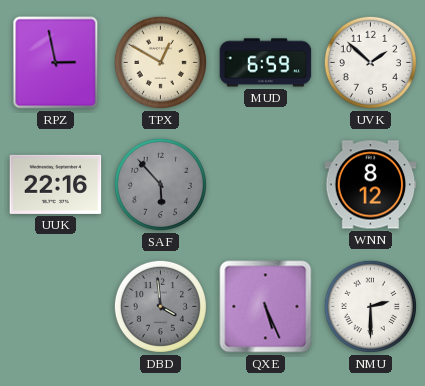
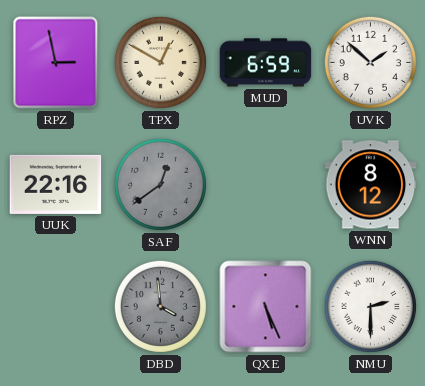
SAF: 5:53 -> 12:39
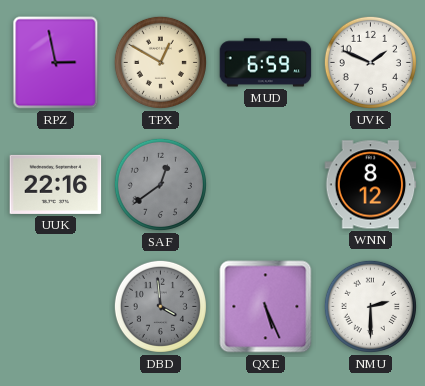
UVK: 1:52 -> 1:49
